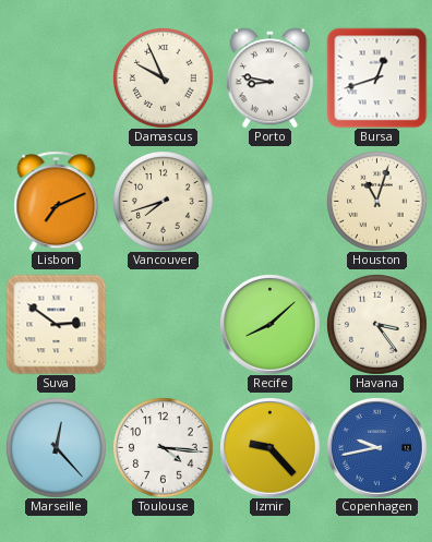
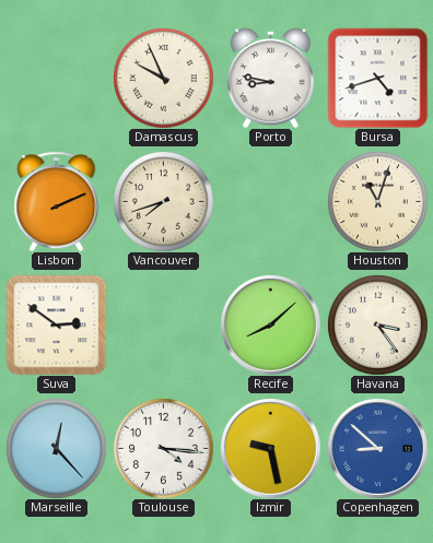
Bursa: 12:42 -> 4:42
Lisbon: 7:11 -> 2:11
Izmir: 9:23 -> 9:28
Copenhagen: 9:43 -> 8:52
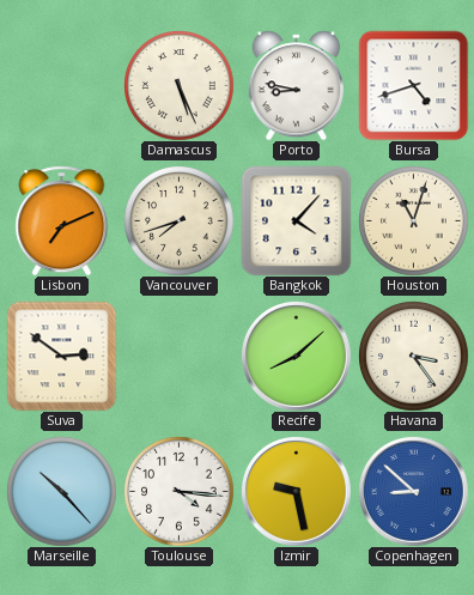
Damascus: 9:56 -> 5:26
Lisbon: 2:11 -> 7:11
Bangkok: none -> 4:07
Marseille: 12:23 -> 10:23
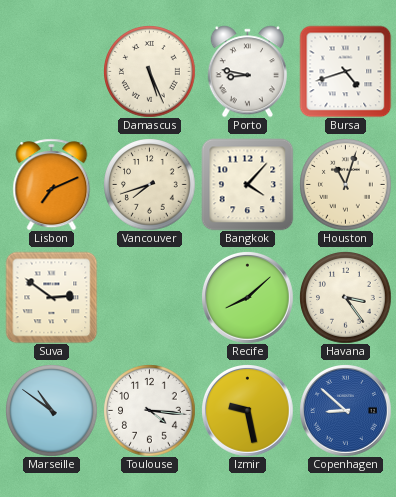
Marseille: 10:23 -> 10:51
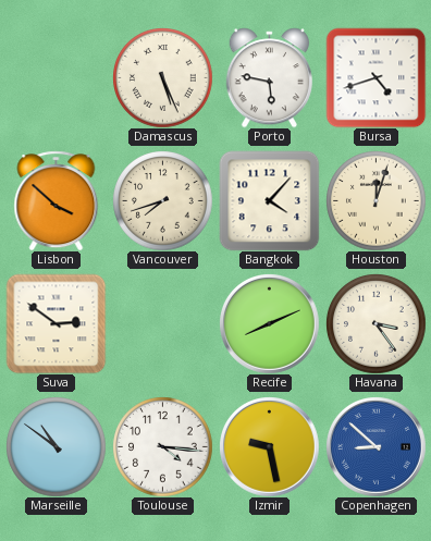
Porto: 8:47 -> 5:47
Lisbon: 7:11 -> 3:52
Houston: 11:03 -> 12:03
Recife: 8:08 -> 8:11
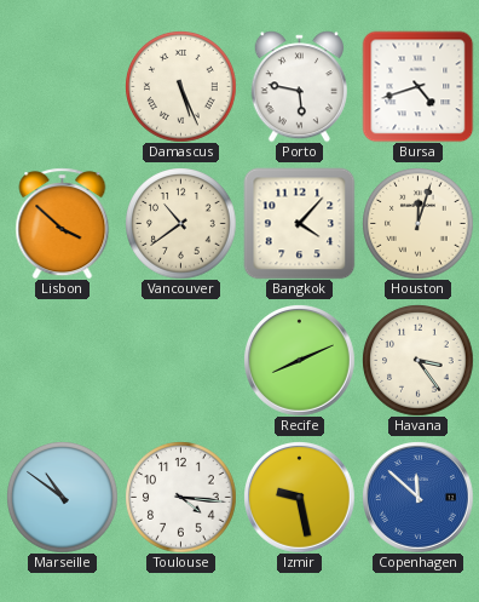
Vancouver: 7:42 -> 10:39
Suva: 2:51 -> none
Copenhagen: 8:52 -> 11:52
